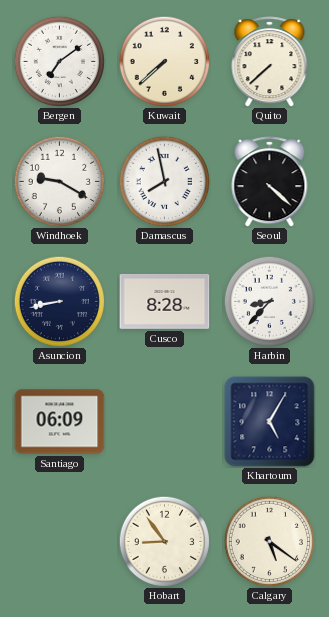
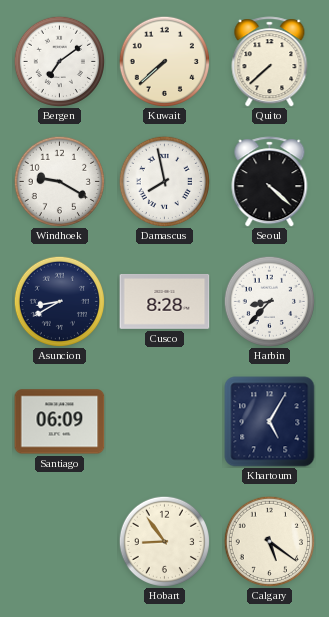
Asuncion: 8:43 -> 8:40
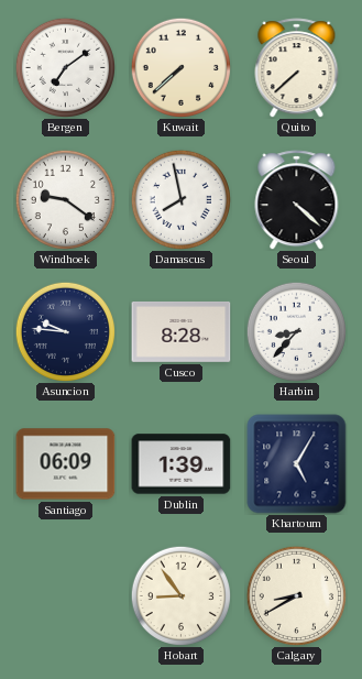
Windhoek: 9:20 -> 9:21
Asuncion: 8:40 -> 9:46
Dublin: none -> 1:39
Calgary: 5:21 -> 8:40
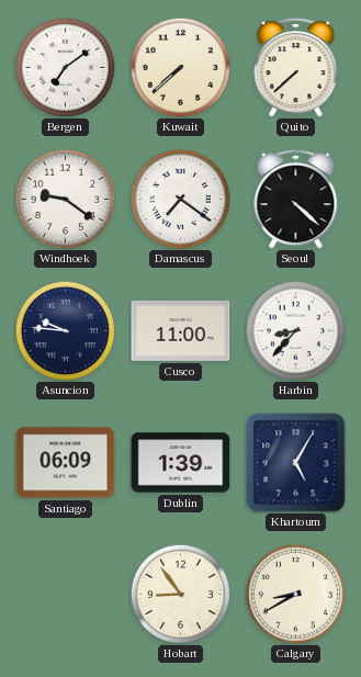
Damascus: 7:58 -> 7:21
Cusco: 8:28 -> 11:00
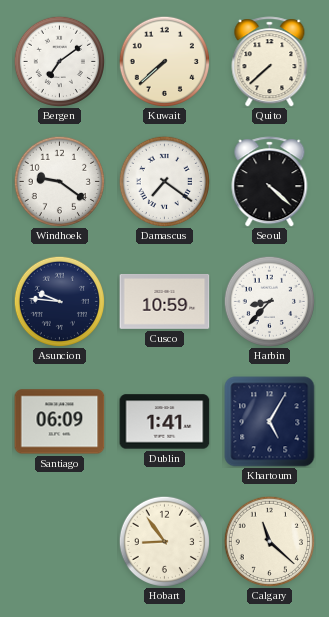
Cusco: 11:00 -> 10:59
Dublin: 1:39 -> 1:41
Calgary: 8:40 -> 11:22
